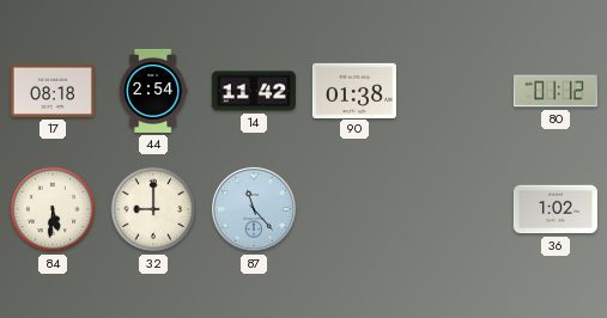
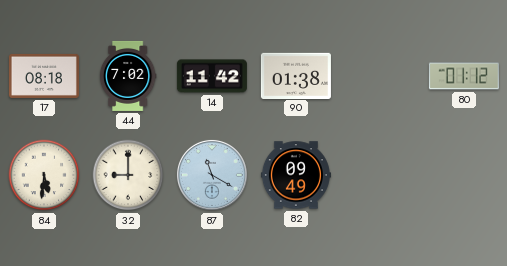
44: 2:54 -> 7:02
87: 11:23 -> 11:20
82: none -> 09:49
36: 1:02 -> none
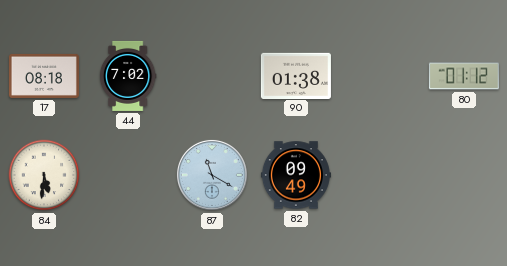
14: 11:42 -> none
32: 9:00 -> none
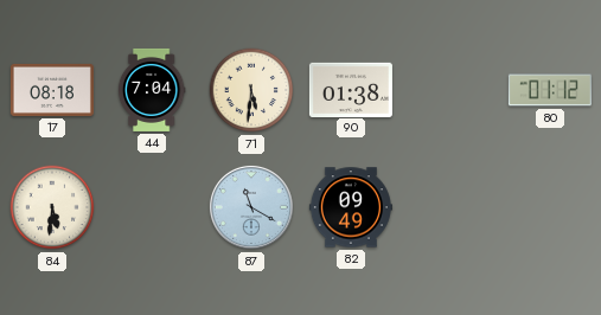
44: 7:02 -> 7:04
71: none -> 5:31
